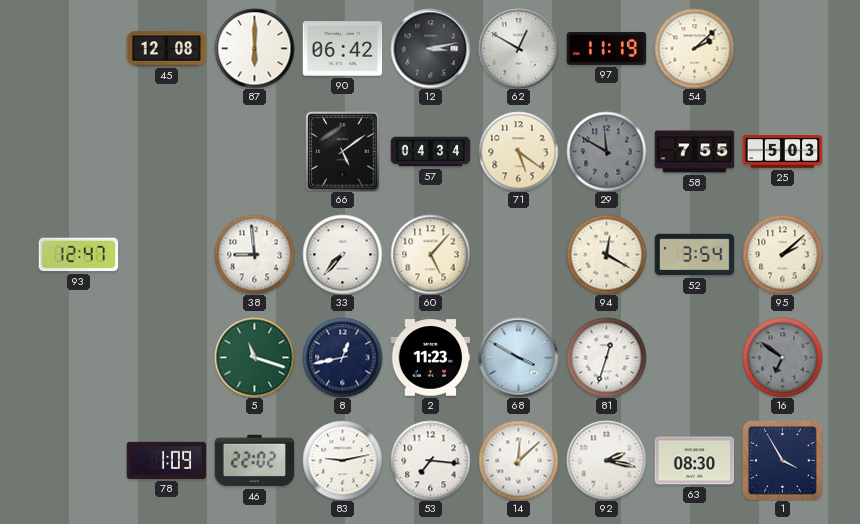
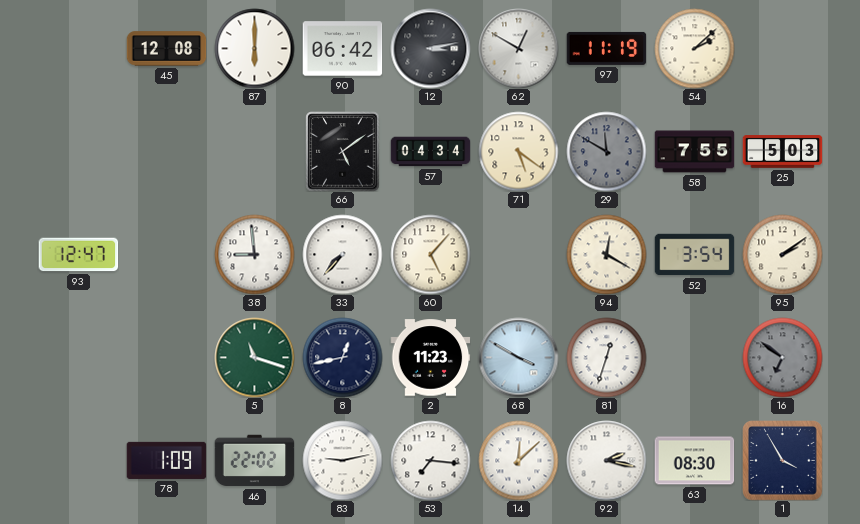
95: 2:08 -> 2:09
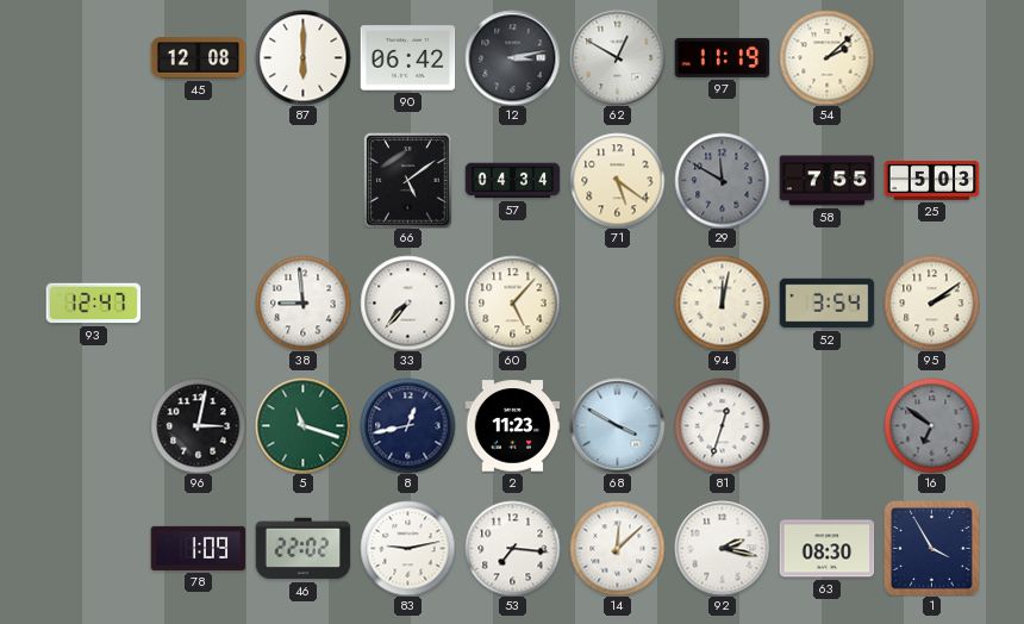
94: 12:20 -> 12:02
96: none -> 3:02
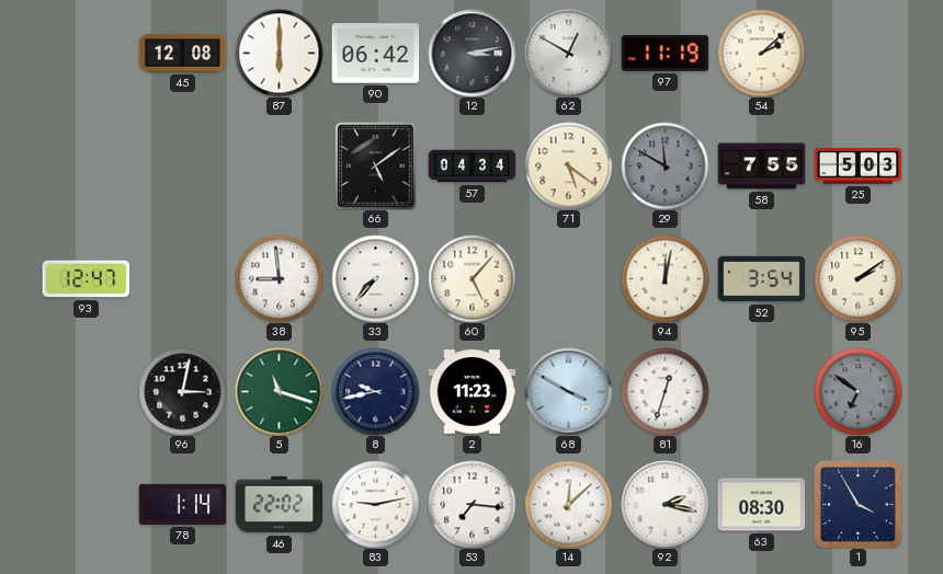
8: 12:43 -> 9:43
78: 1:09 -> 1:14
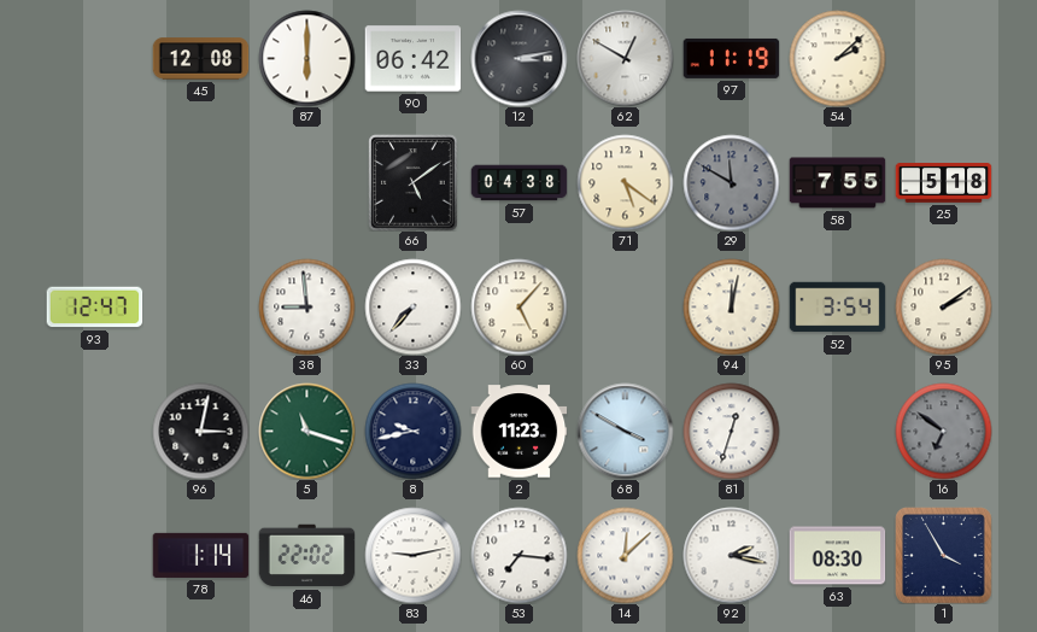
57: 04:34 -> 04:38
25: 5:03 -> 5:18
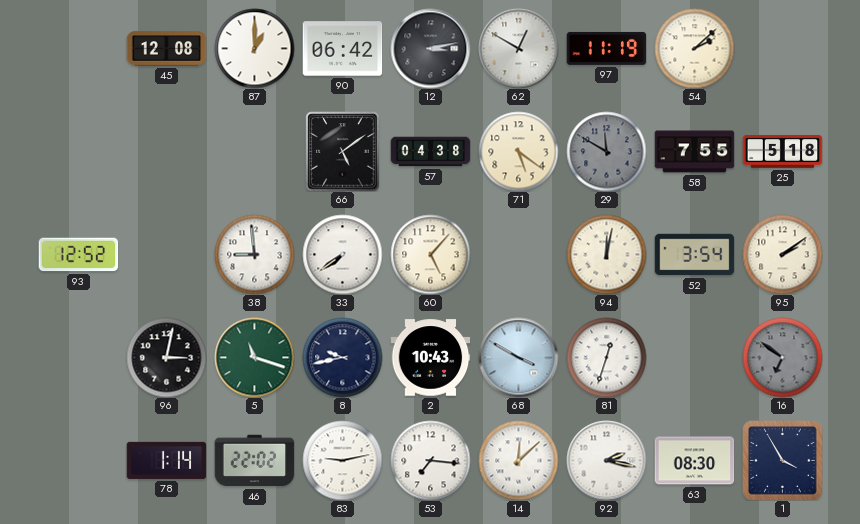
87: 6:00 -> 1:00
93: 12:47 -> 12:52
33: 7:37 -> 7:39
2: 11:23 -> 10:43
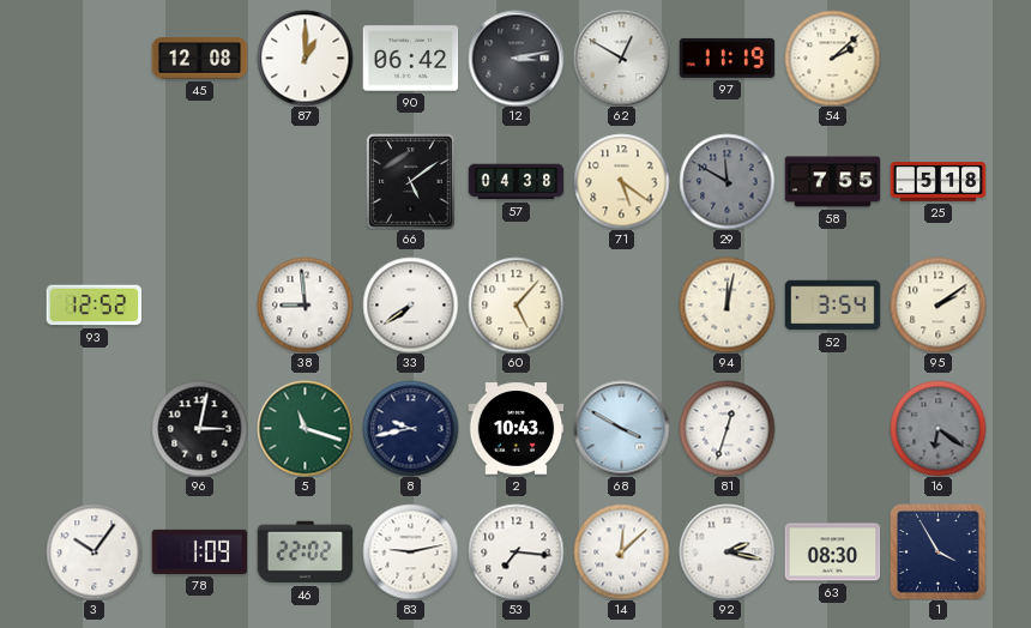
16: 6:51 -> 6:21
3: none -> 10:06
78: 1:14 -> 1:09
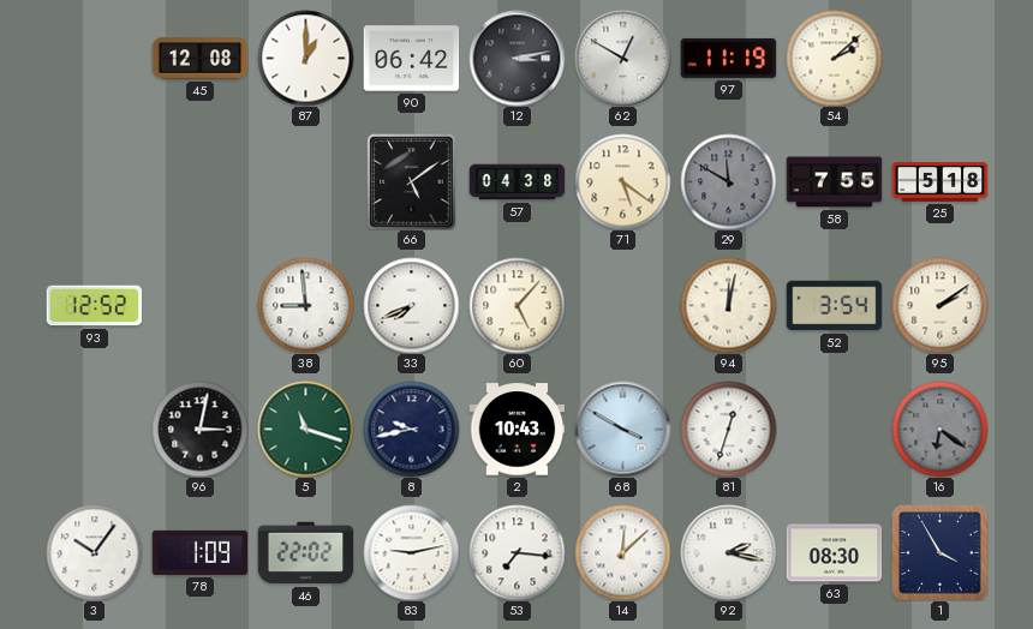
33: 7:39 -> 7:41
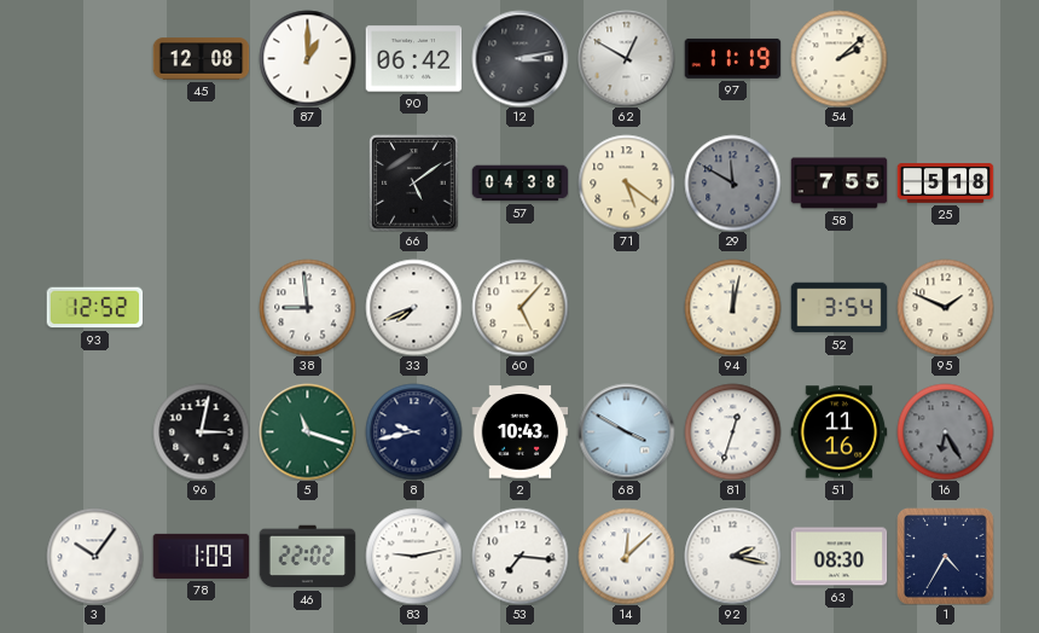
95: 2:09 -> 1:49
51: none -> 11:16
16: 6:21 -> 6:25
1: 3:55 -> 4:35
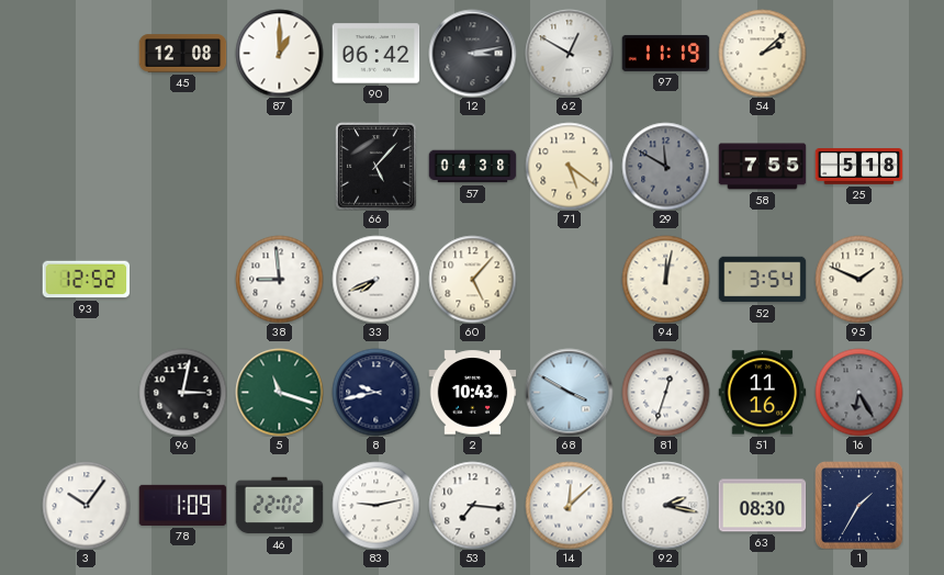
66: 5:09 -> 5:07
1: 4:35 -> 1:35
